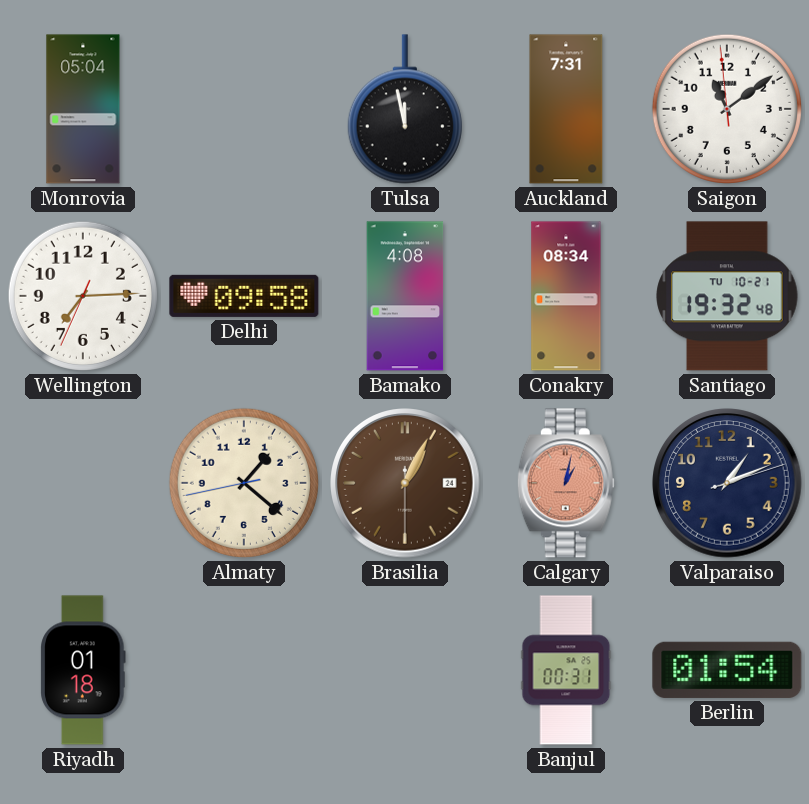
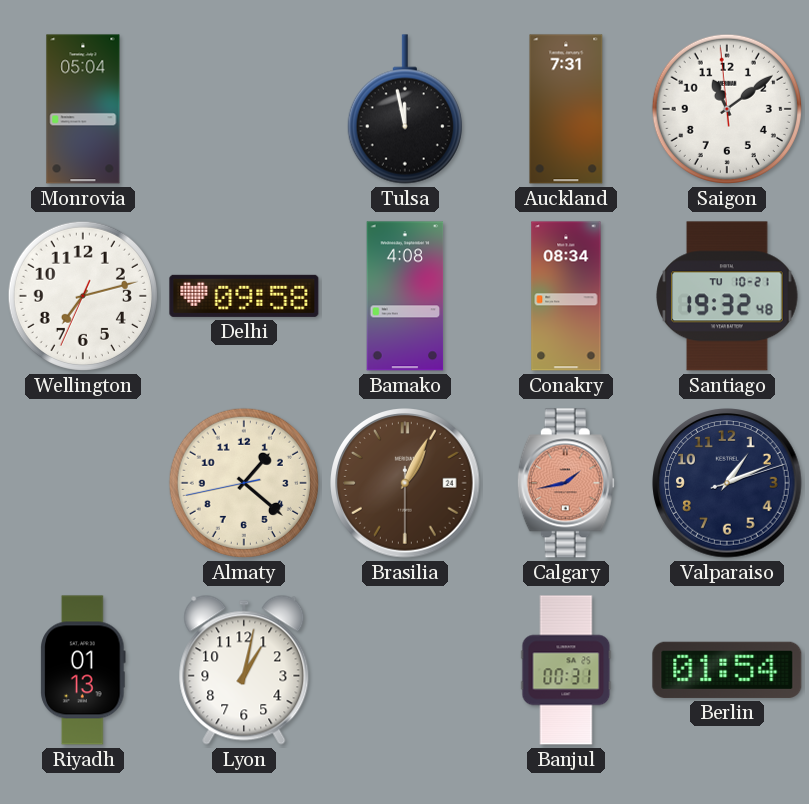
Wellington: 7:14 -> 7:12
Calgary: 1:02 -> 1:43
Riyadh: 01:18 -> 01:13
Lyon: none -> 1:02
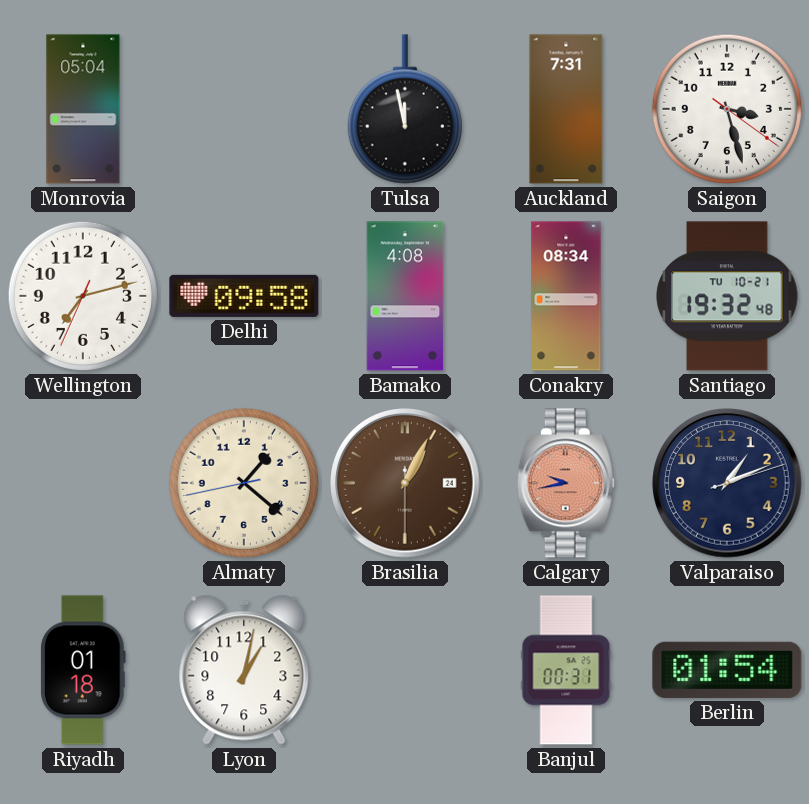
Saigon: 11:08 -> 3:27
Calgary: 1:43 -> 9:43
Riyadh: 01:13 -> 01:18
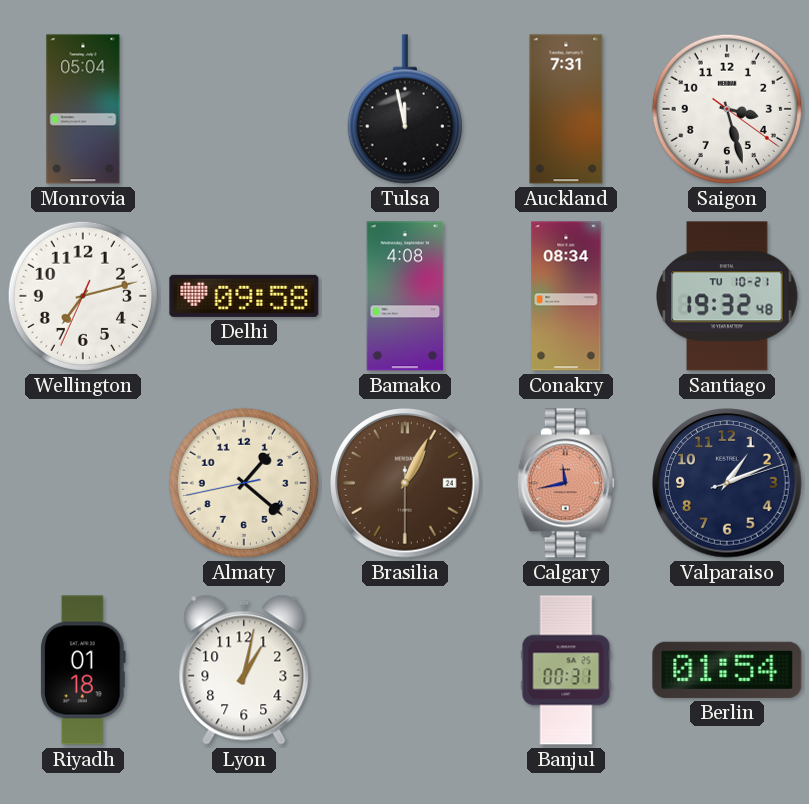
Calgary: 9:43 -> 11:43
